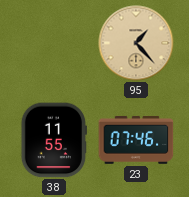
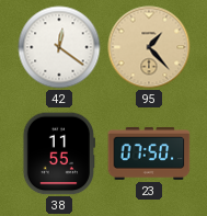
42: none -> 12:21
23: 07:46 -> 07:50
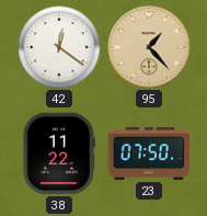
38: 11:55 -> 11:22
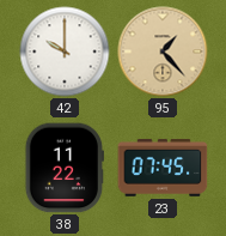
42: 12:21 -> 10:00
23: 07:50 -> 07:45
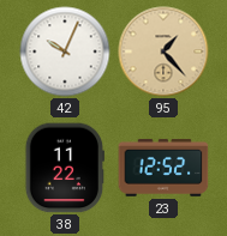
42: 10:00 -> 10:04
23: 07:45 -> 12:52
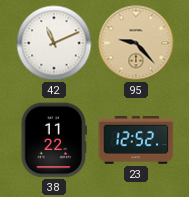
42: 10:04 -> 11:11
95: 1:23 -> 9:23
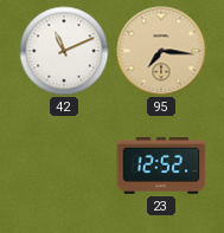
95: 9:23 -> 7:16
38: 11:22 -> none
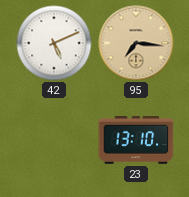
42: 11:11 -> 5:11
23: 12:52 -> 13:10
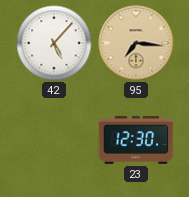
42: 5:11 -> 5:07
23: 13:10 -> 12:30
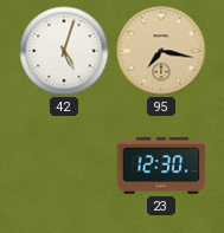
42: 5:07 -> 5:03
95: 7:16 -> 7:17
